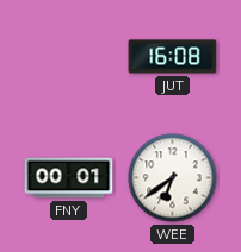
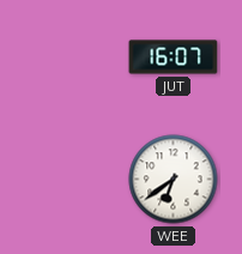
JUT: 16:08 -> 16:07
FNY: 00:01 -> none
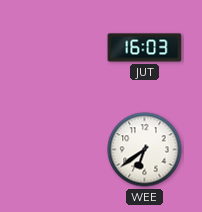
JUT: 16:07 -> 16:03
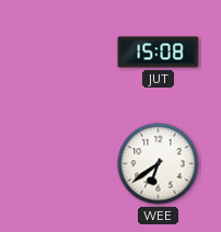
JUT: 16:03 -> 15:08
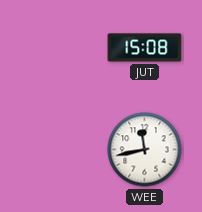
WEE: 6:39 -> 11:43
